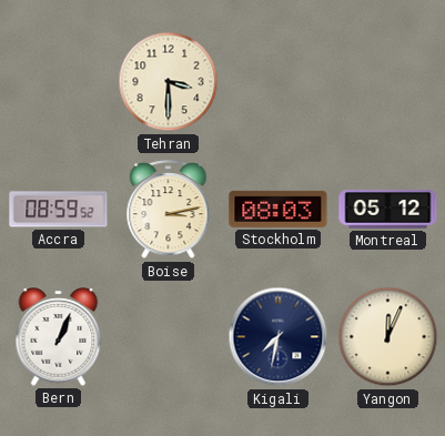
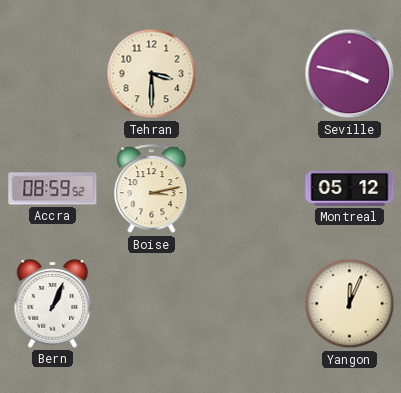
Seville: none -> 3:47
Stockholm: 08:03 -> none
Kigali: 7:32 -> none
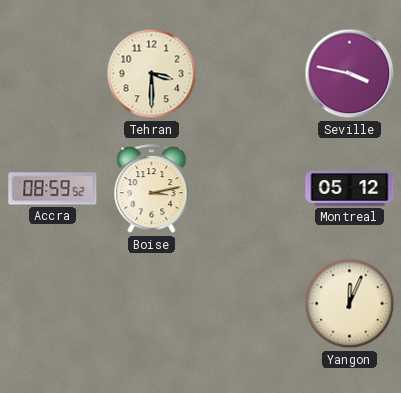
Bern: 1:04 -> none
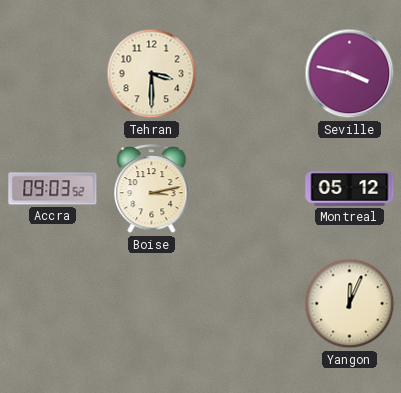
Accra: 08:59 -> 09:03
